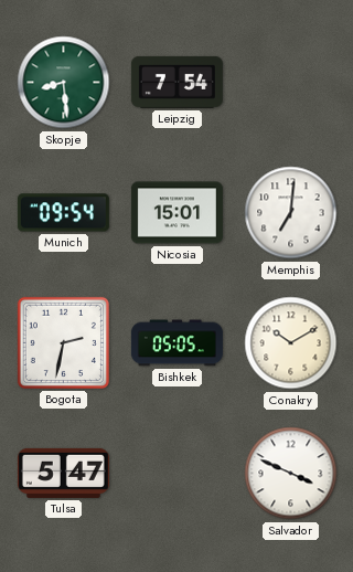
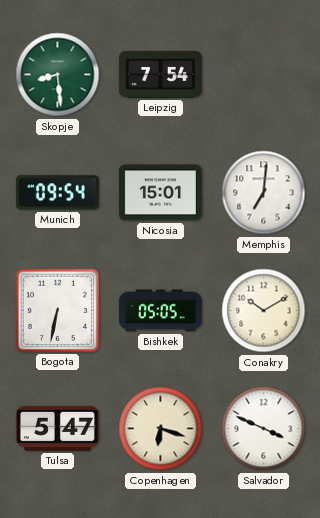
Bogota: 2:32 -> 6:32
Copenhagen: none -> 6:18
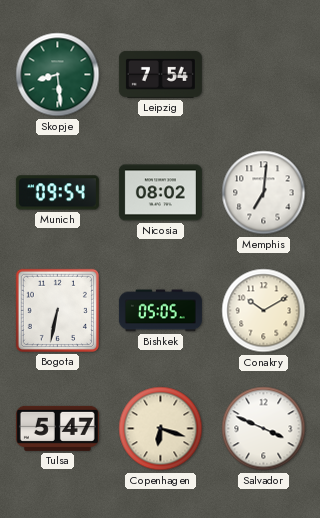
Nicosia: 15:01 -> 08:02
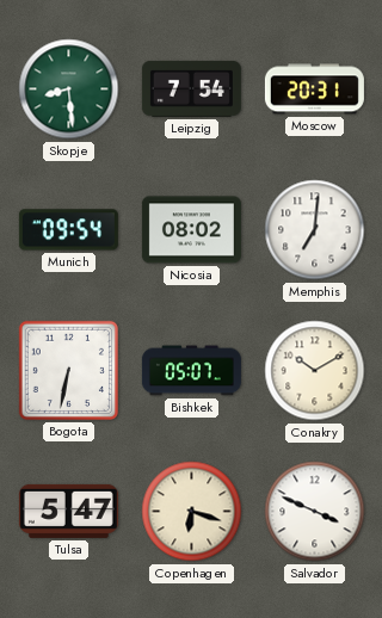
Moscow: none -> 20:31
Bishkek: 05:05 -> 05:07
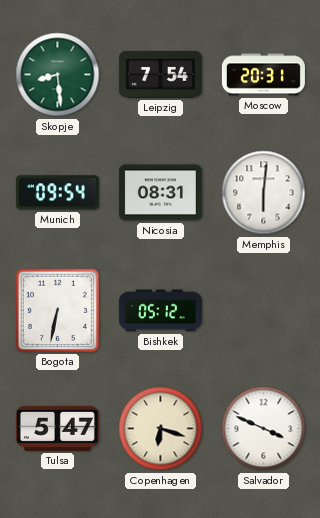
Nicosia: 08:02 -> 08:31
Memphis: 7:01 -> 6:01
Bishkek: 05:07 -> 05:12
Conakry: 10:10 -> none
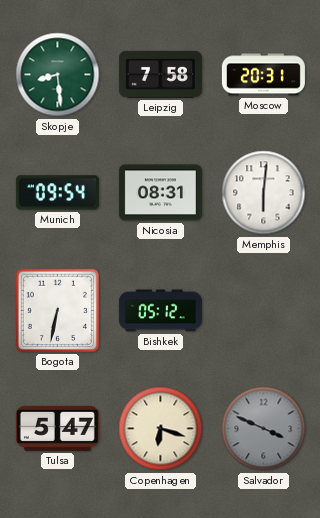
Leipzig: 7:54 -> 7:58
Salvador dial: white -> grey
